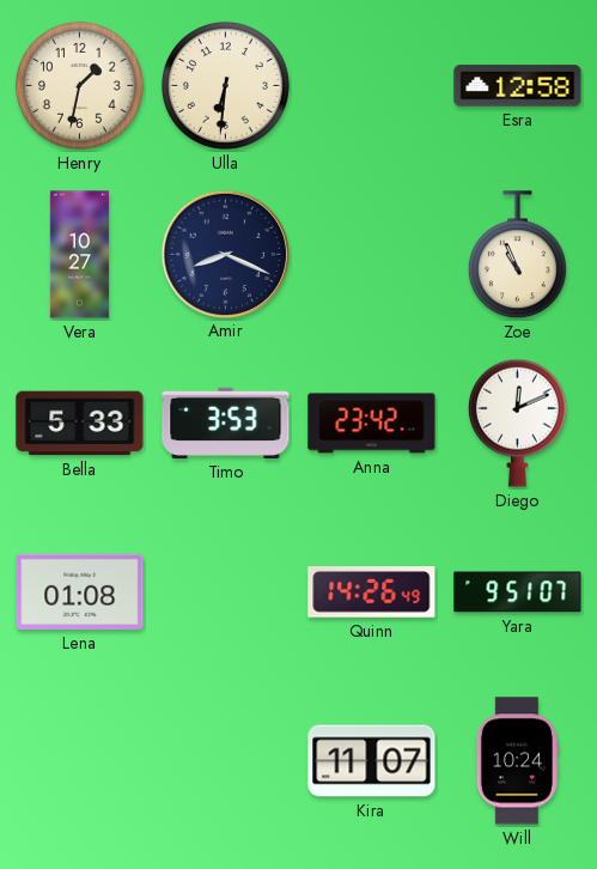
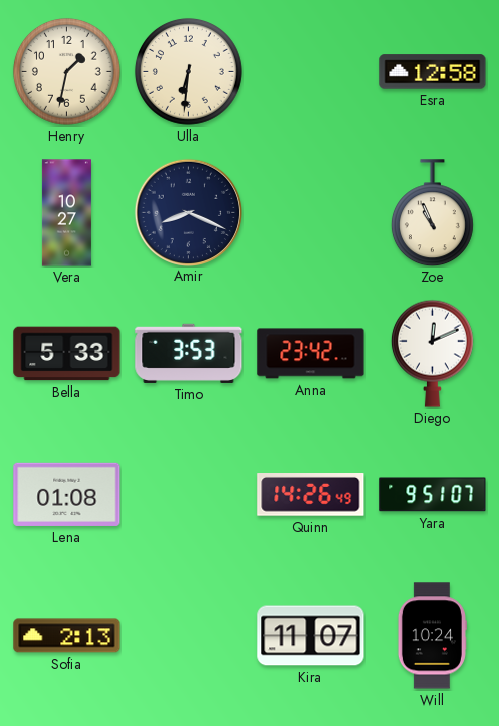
Sofia: none -> 2:13
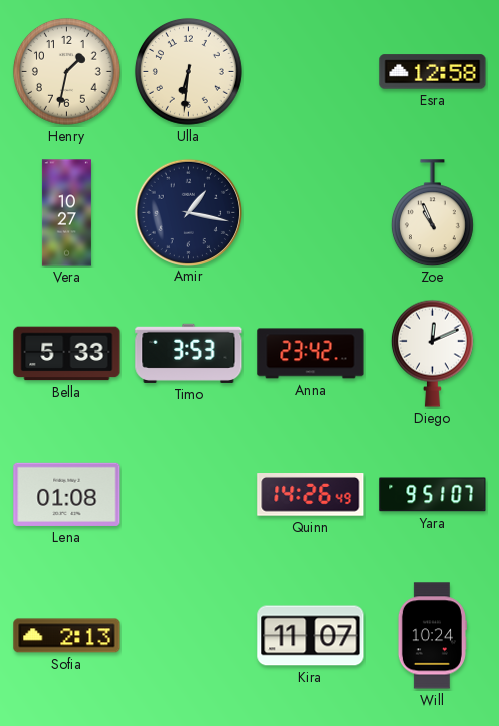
Amir: 8:19 -> 1:17
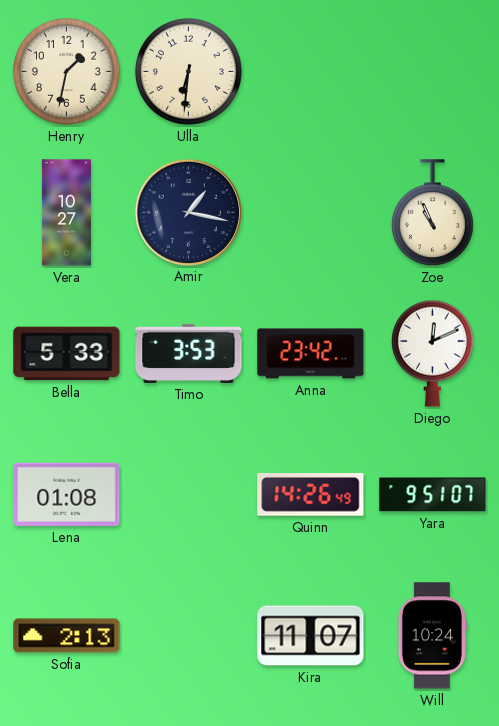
Esra: 12:58 -> none
